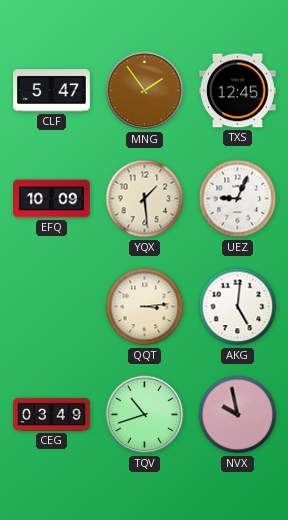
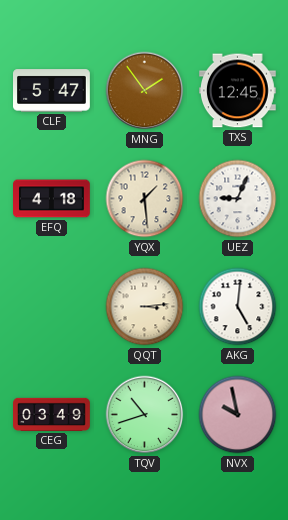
EFQ: 10:09 -> 4:18
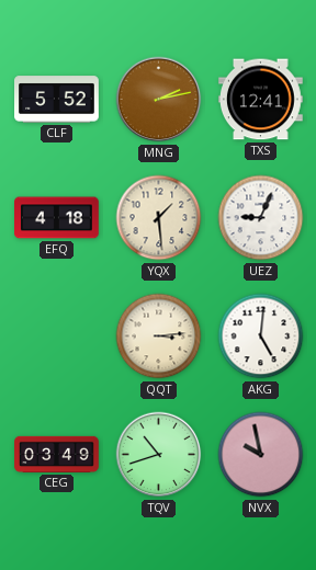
CLF: 5:47 -> 5:52
MNG: 1:54 -> 2:13
TXS: 12:45 -> 12:41
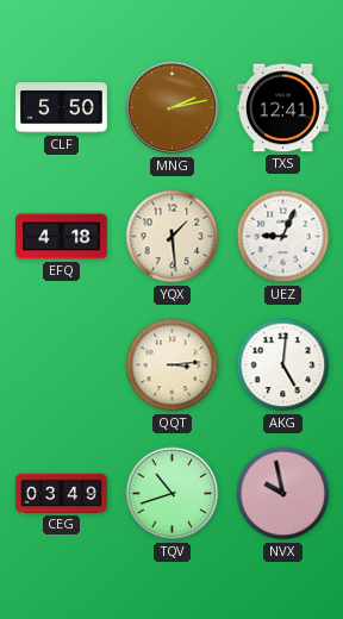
CLF: 5:52 -> 5:50
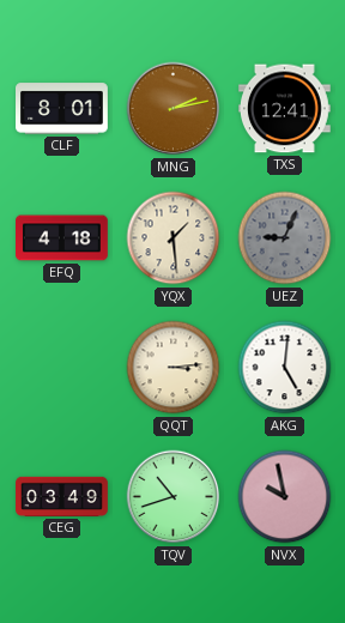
CLF: 5:50 -> 8:01
UEZ dial: white -> grey
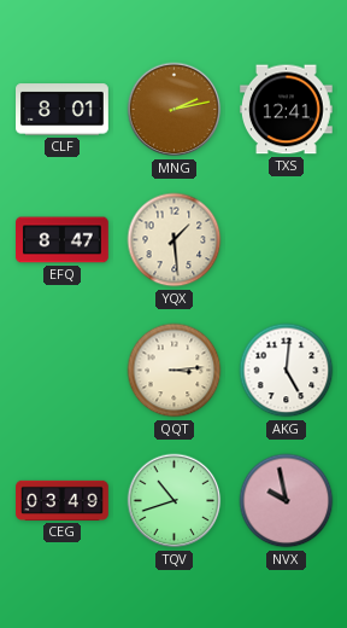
EFQ: 4:18 -> 8:47
UEZ: 9:04 -> none
